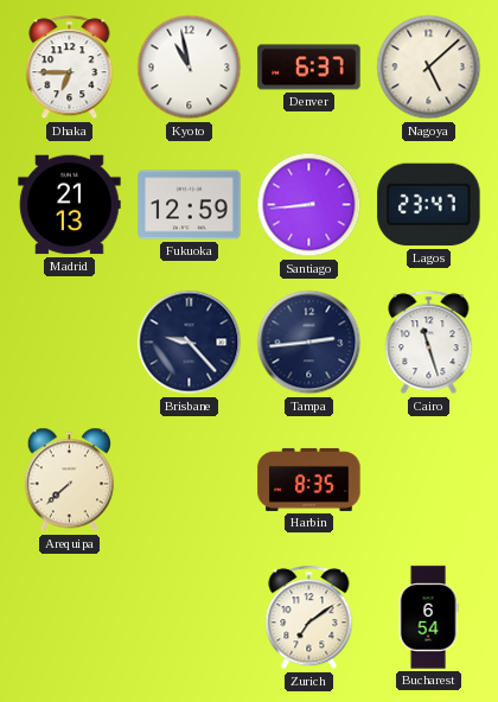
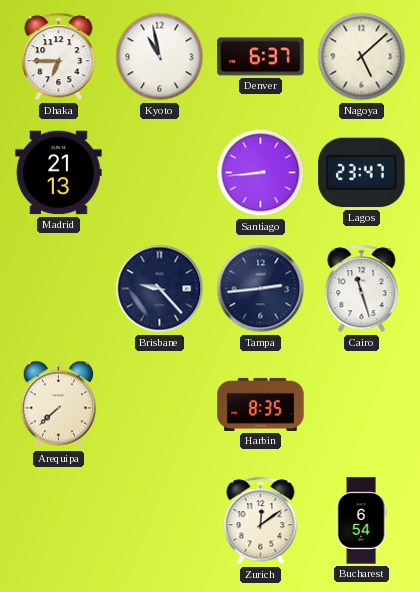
Fukuoka: 12:59 -> none
Zurich: 7:09 -> 12:09
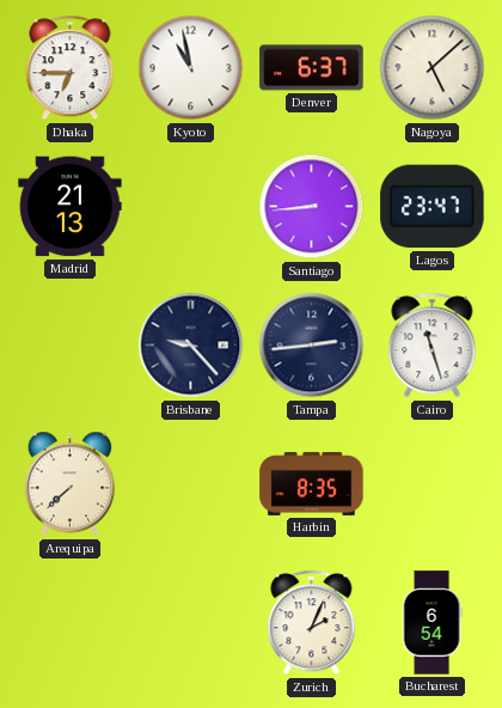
Zurich: 12:09 -> 2:04
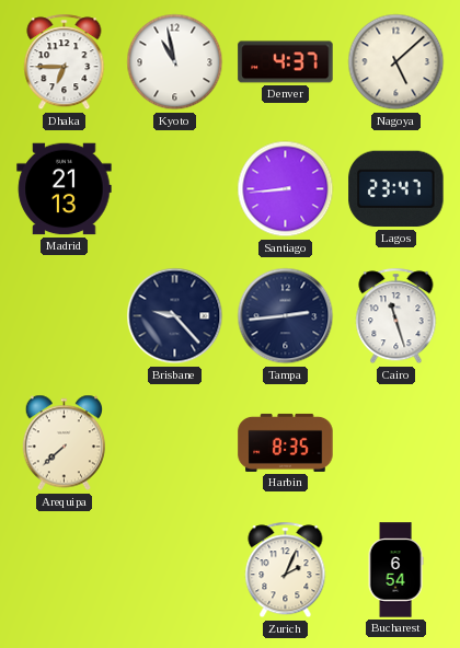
Denver: 6:37 -> 4:37
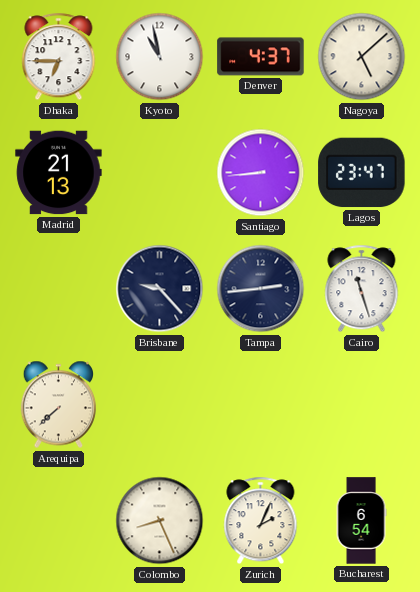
Harbin: 8:35 -> none
Colombo: none -> 8:26
